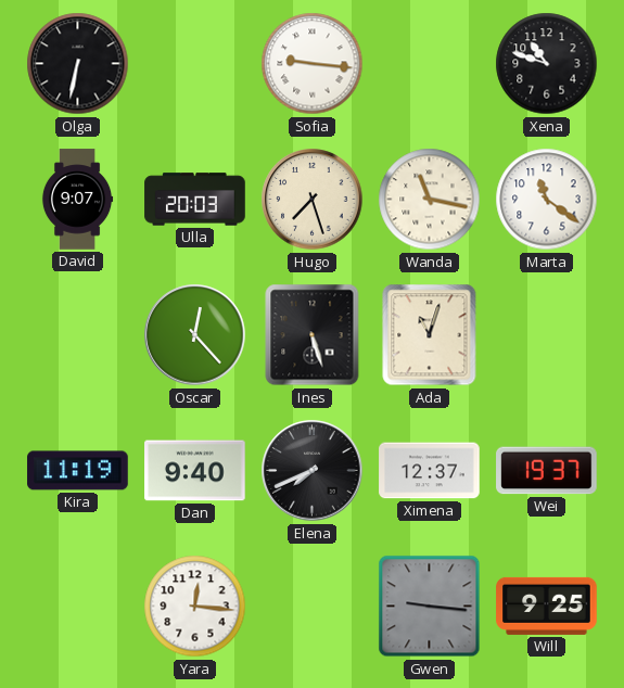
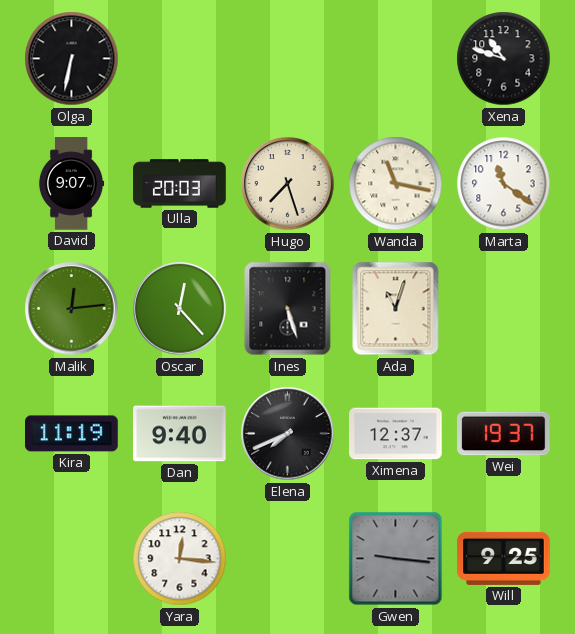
Sofia: 9:16 -> none
Malik: none -> 12:14
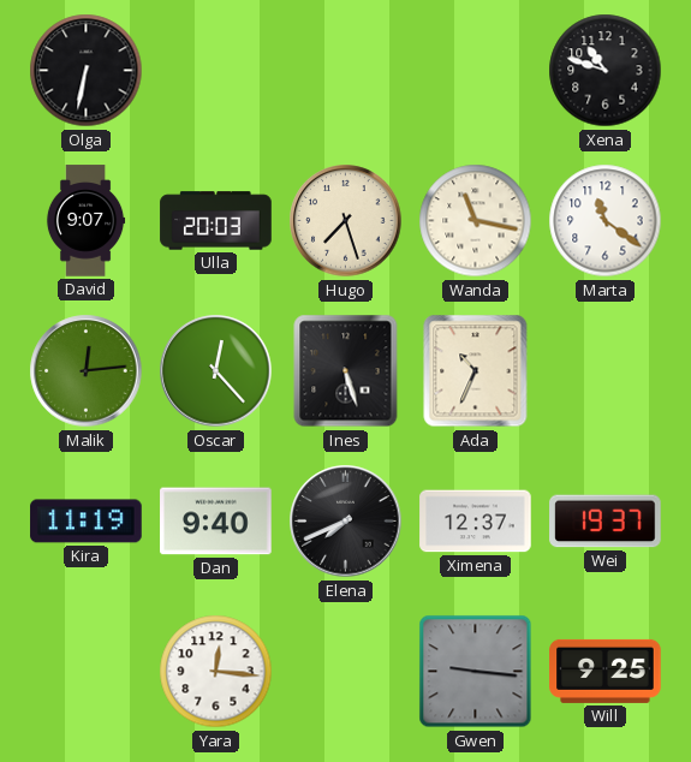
Ada: 11:03 -> 10:34
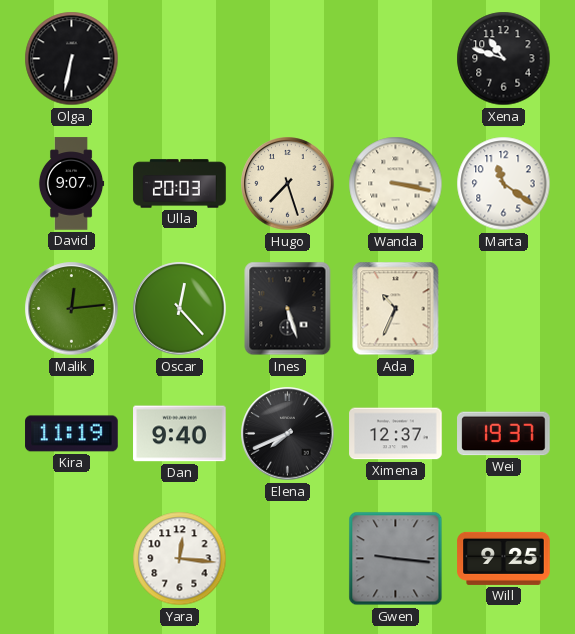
Wanda: 11:17 -> 3:17
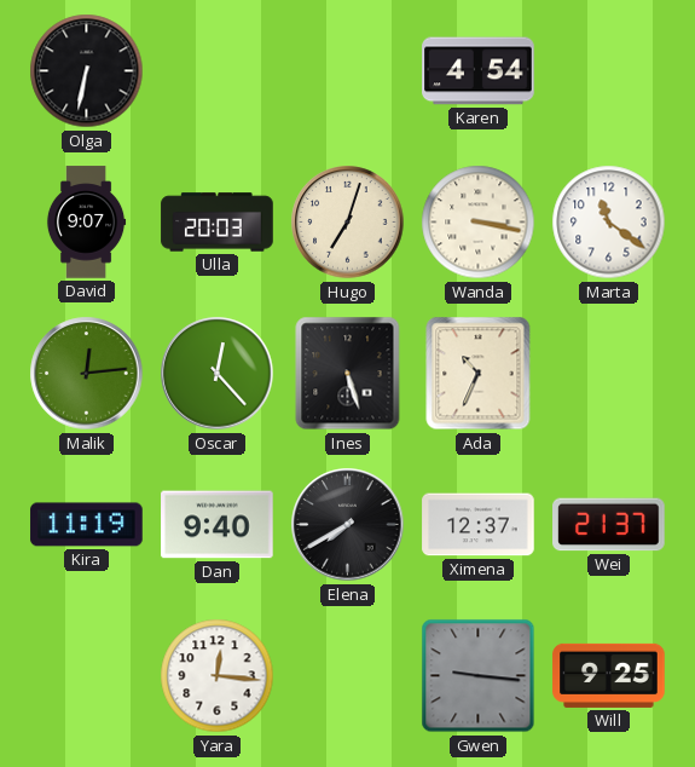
Karen: none -> 4:54
Xena: 10:48 -> none
Hugo: 7:27 -> 7:03
Elena: 7:41 -> 7:40
Wei: 19:37 -> 21:37
